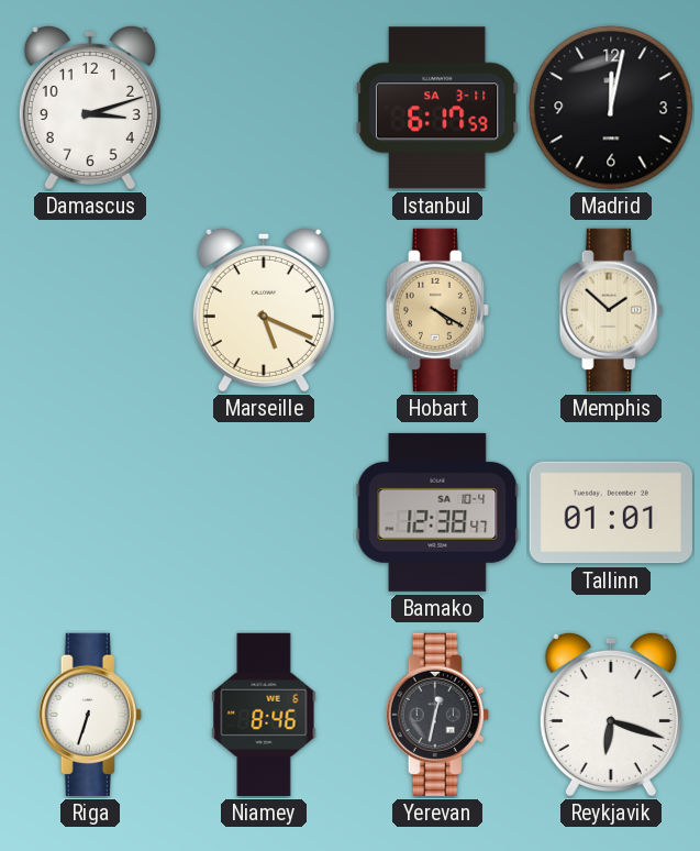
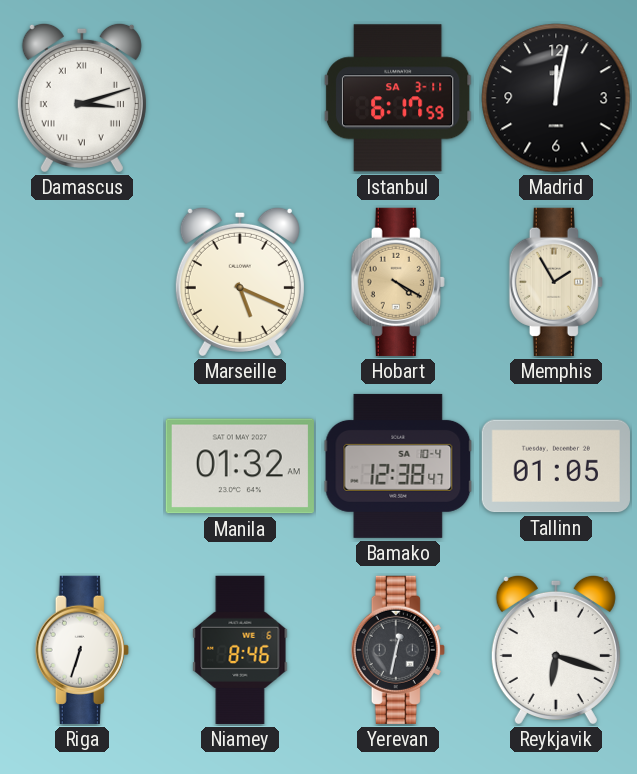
Damascus numerals: Arabic -> Roman
Memphis: 1:52 -> 1:55
Manila: none -> 01:32
Tallinn: 01:01 -> 01:05
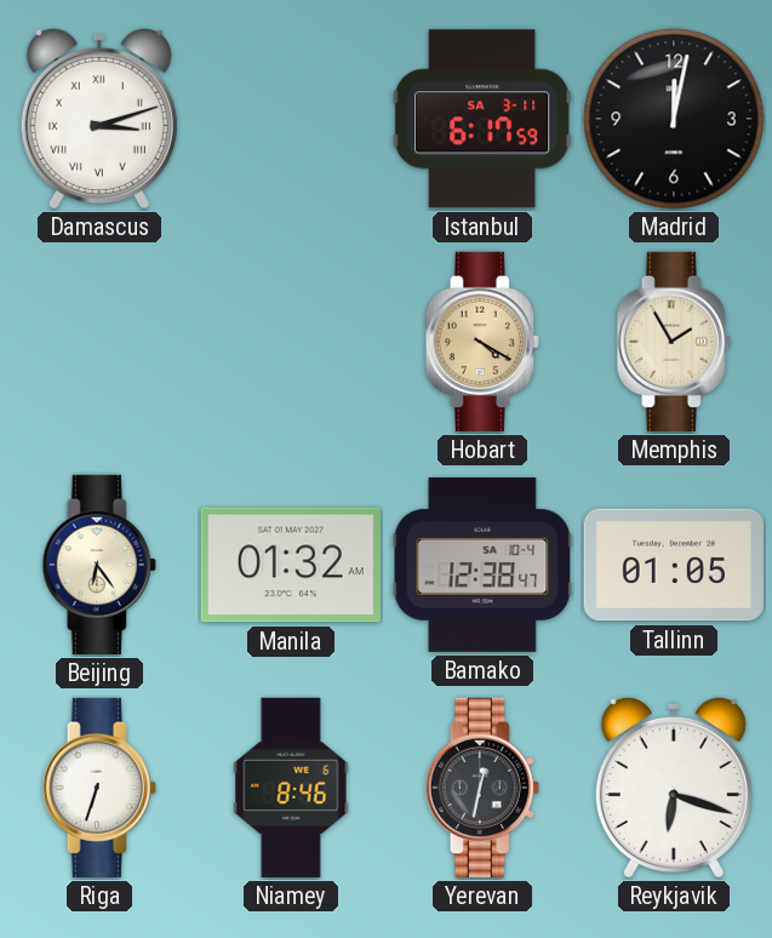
Marseille: 5:19 -> none
Beijing: none -> 6:24
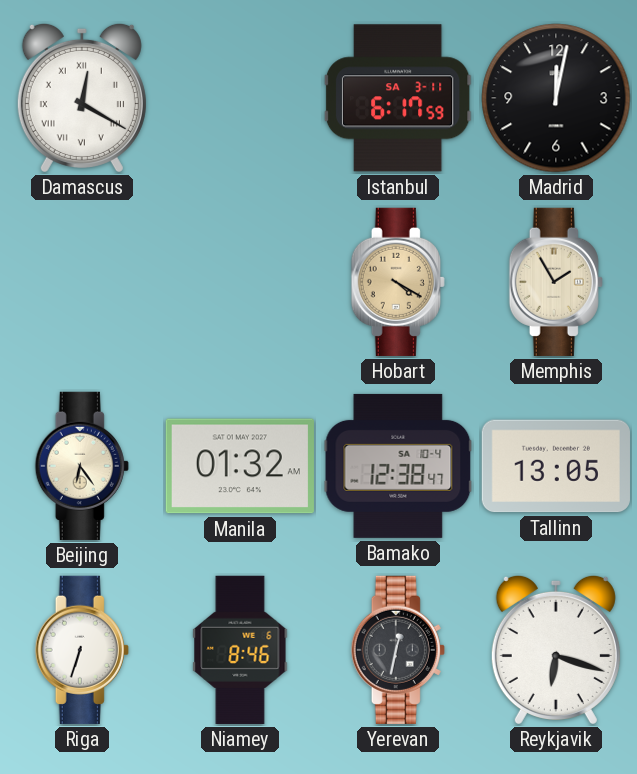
Damascus: 3:12 -> 12:20
Tallinn: 01:05 -> 13:05
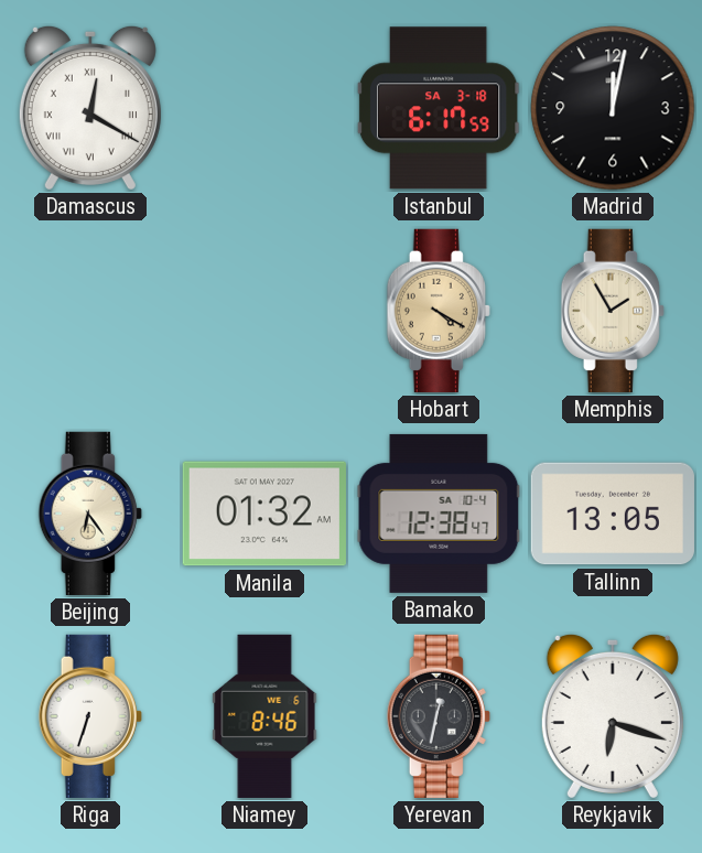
Istanbul date: SA 3-11 -> SA 3-18
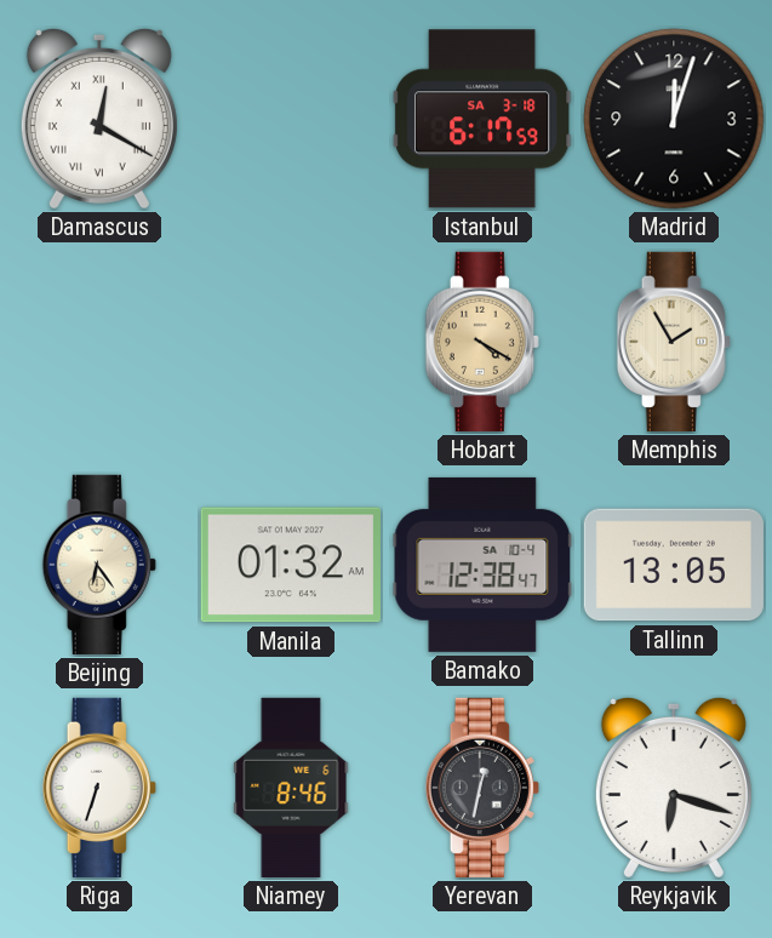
Madrid: 12:02 -> 12:03
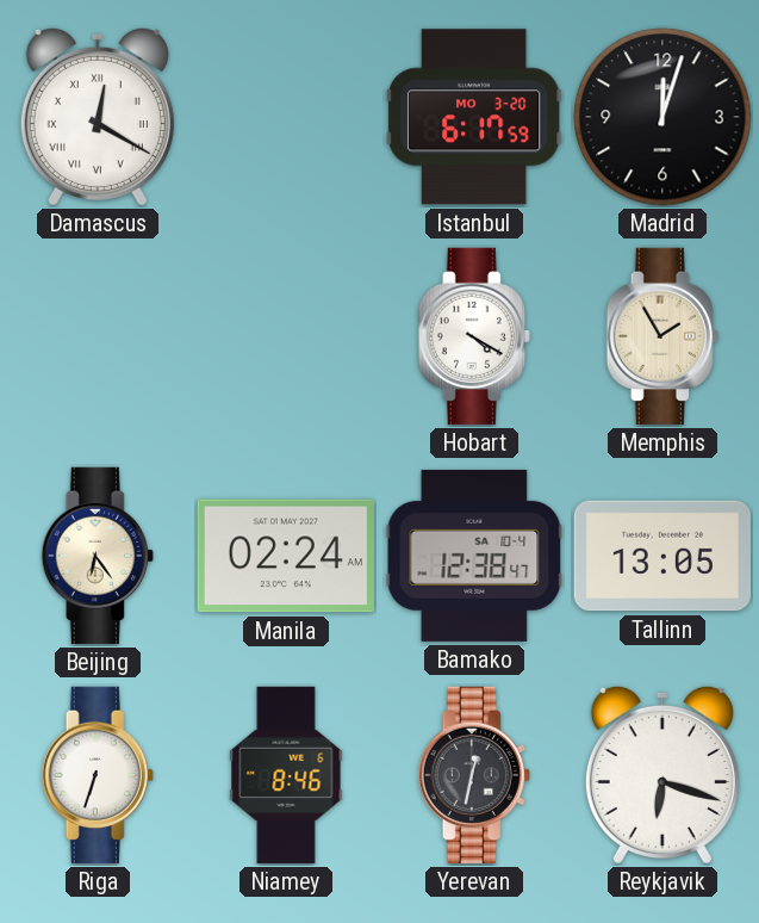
Istanbul date: SA 3-18 -> MO 3-20
Hobart dial: champagne -> white
Manila: 01:32 -> 02:24
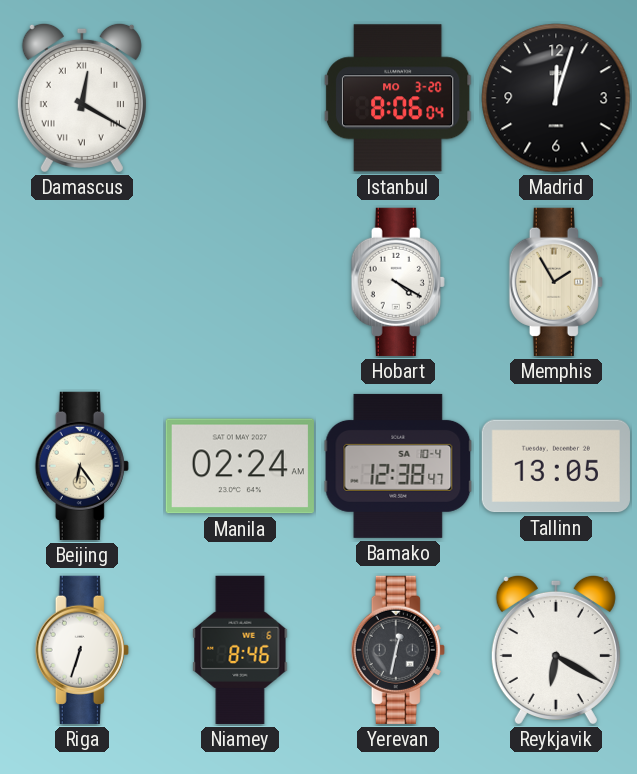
Istanbul: 6:17 -> 8:06
Reykjavik: 6:18 -> 6:20
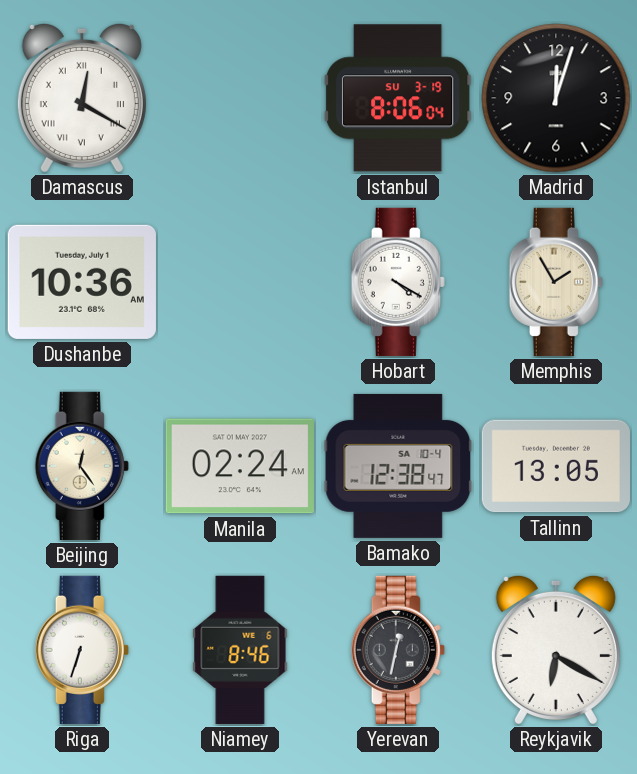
Istanbul date: MO 3-20 -> SU 3-19
Dushanbe: none -> 10:36
Beijing: 6:24 -> 12:24
